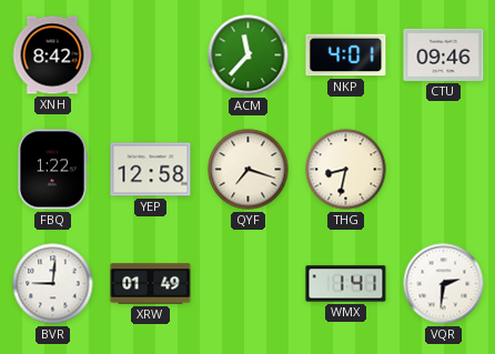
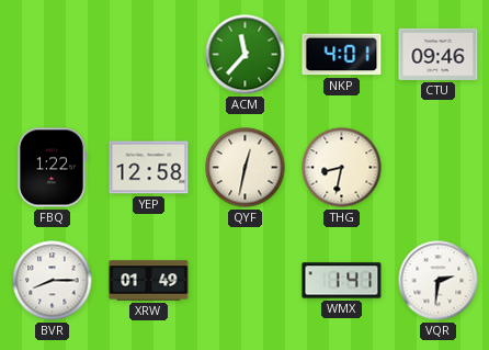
XNH: 8:42 -> none
QYF: 7:18 -> 12:32
BVR: 9:01 -> 8:15
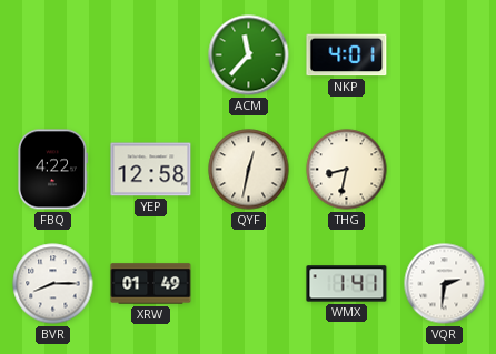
CTU: 09:46 -> none
FBQ: 1:22 -> 4:22
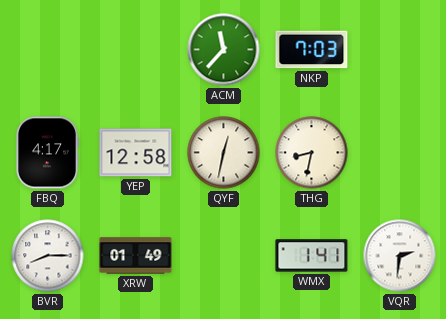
NKP: 4:01 -> 7:03
FBQ: 4:22 -> 4:17
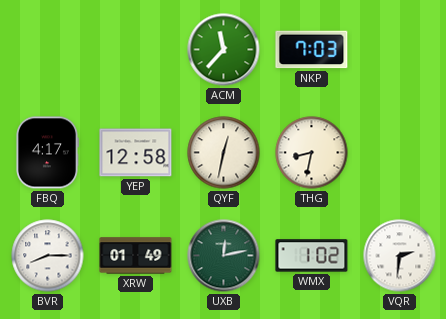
UXB: none -> 12:13
WMX: 1:41 -> 1:02
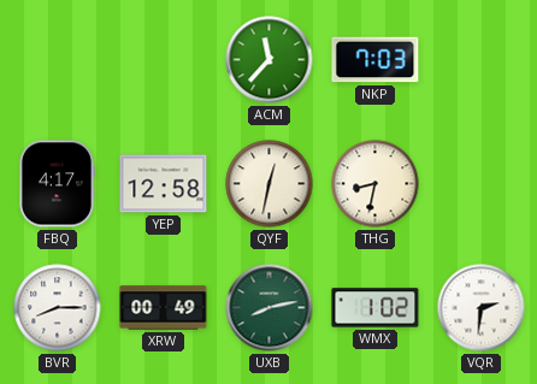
XRW: 01:49 -> 00:49
UXB: 12:13 -> 8:13
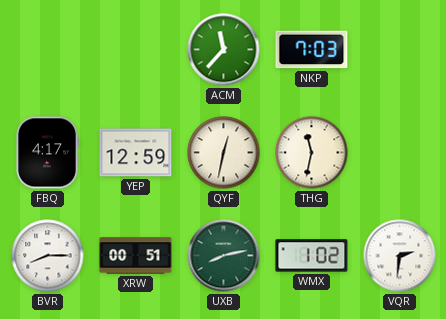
YEP: 12:58 -> 12:59
THG: 8:32 -> 11:32
XRW: 00:49 -> 00:51
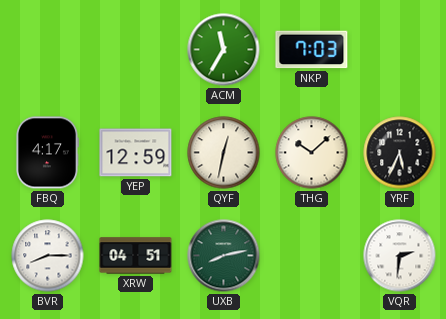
ACM: 11:37 -> 11:35
THG: 11:32 -> 10:08
YRF: none -> 5:34
XRW: 00:51 -> 04:51
WMX: 1:02 -> none
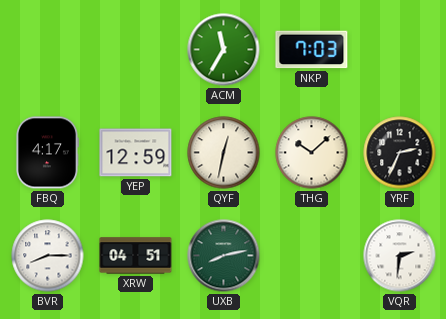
YRF: 5:34 -> 2:34
